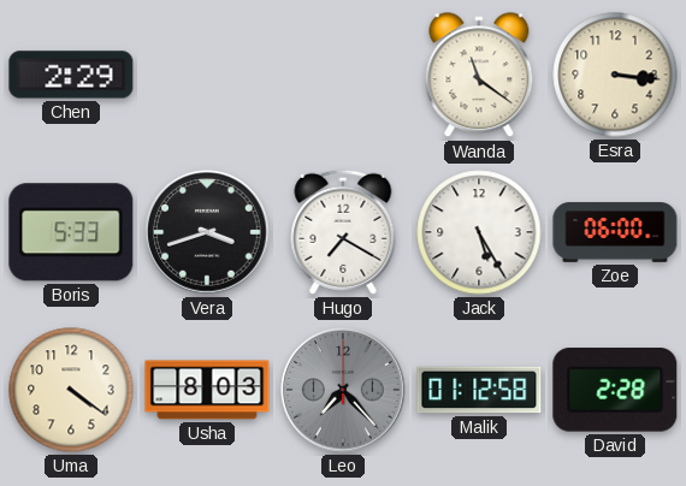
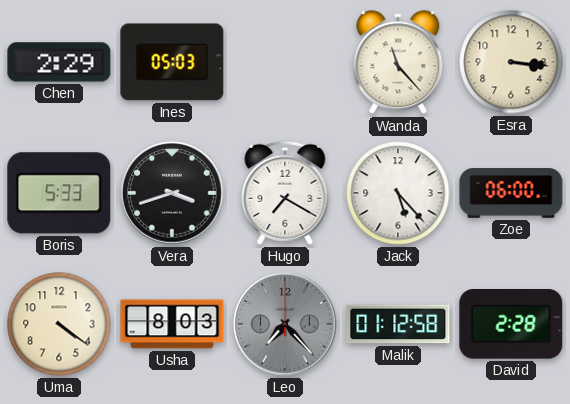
Ines: none -> 05:03
Wanda: 11:21 -> 11:23
Jack: 5:25 -> 5:23
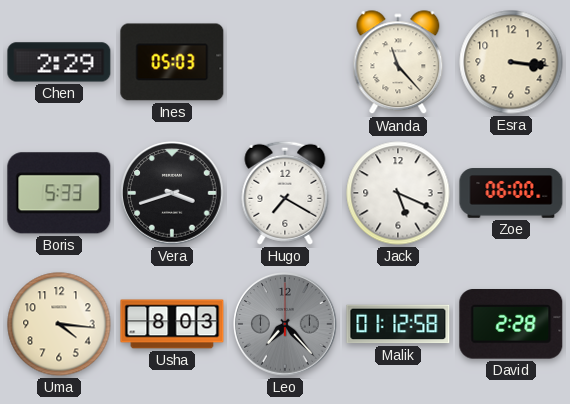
Jack: 5:23 -> 5:19
Uma: 4:21 -> 4:16
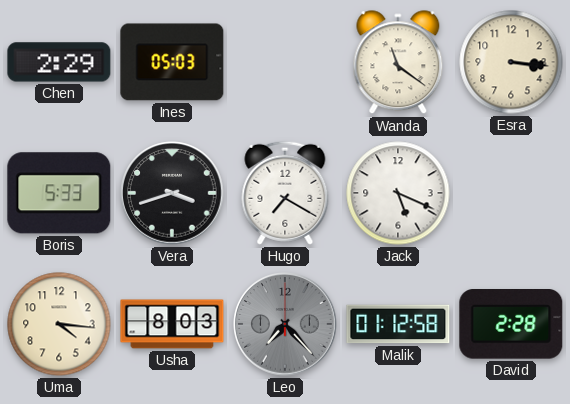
Wanda: 11:23 -> 11:21
Zoe: 06:00 -> none
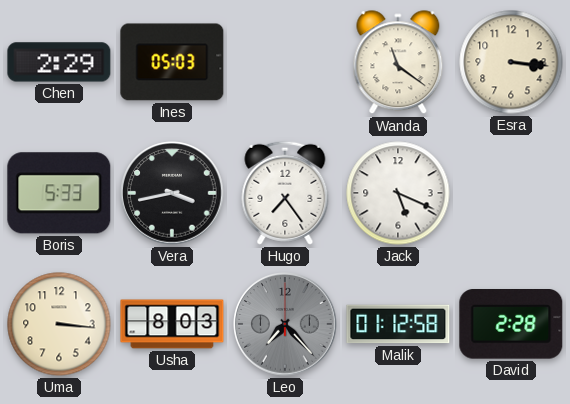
Vera: 3:42 -> 3:43
Hugo: 7:20 -> 7:24
Uma: 4:16 -> 3:16
